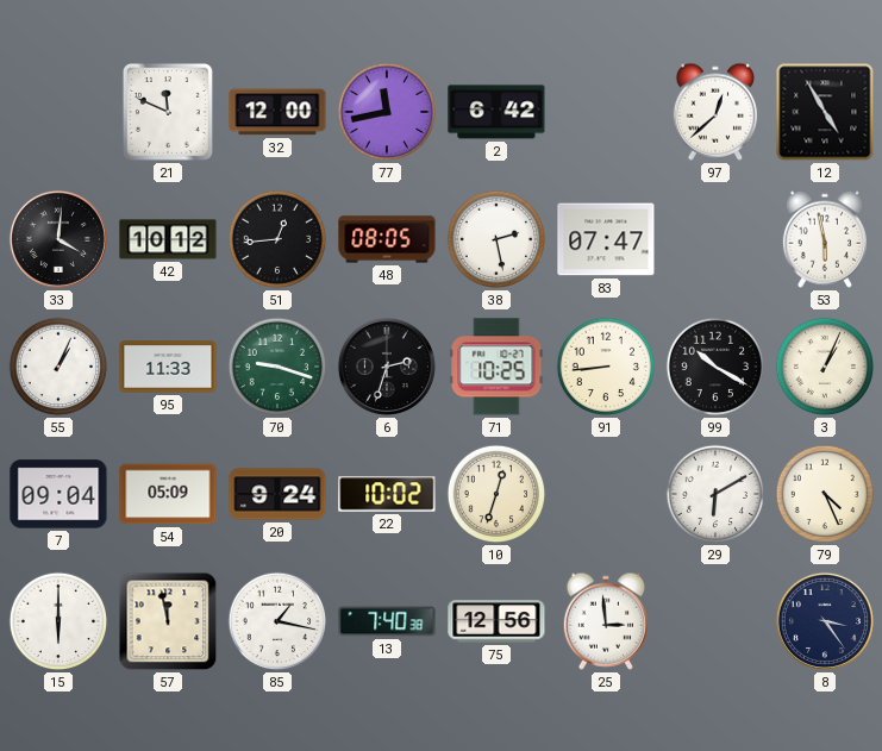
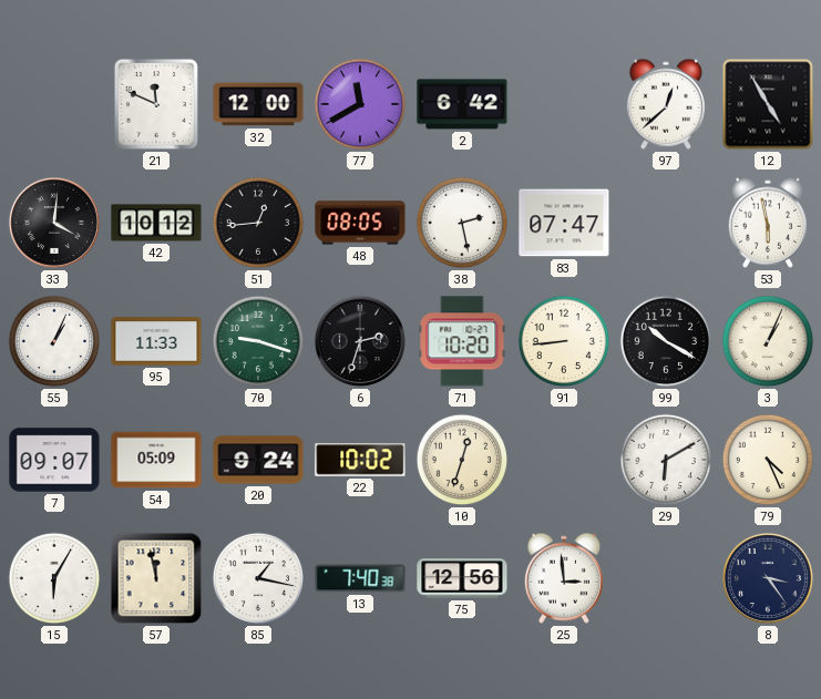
77: 11:43 -> 11:40
71: 10:25 -> 10:20
7: 09:04 -> 09:07
15: 6:00 -> 6:05
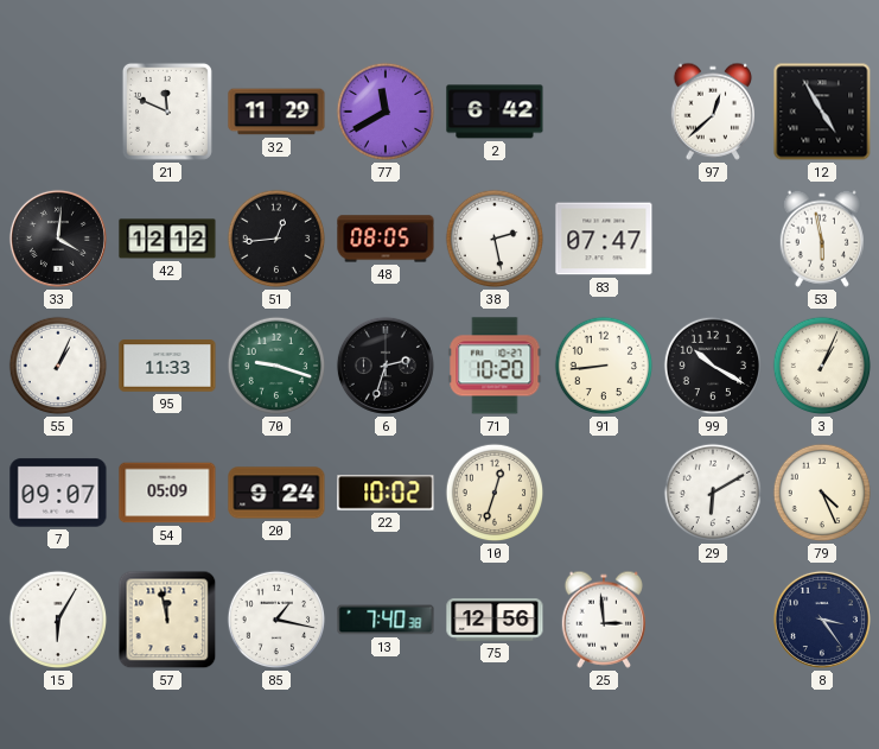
32: 12:00 -> 11:29
42: 10:12 -> 12:12
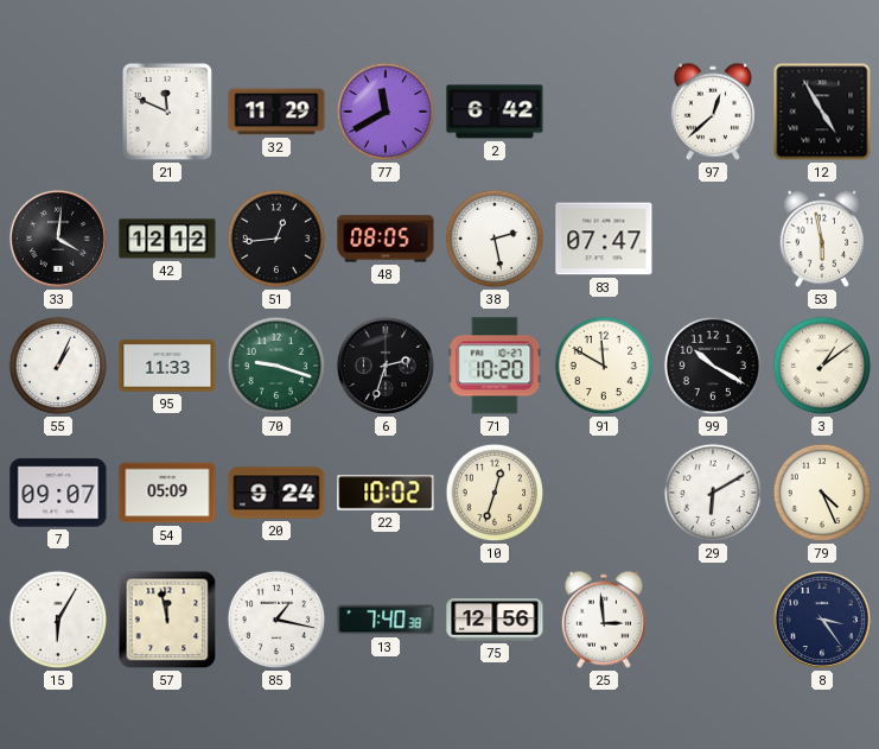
91: 8:44 -> 11:50
3: 1:04 -> 1:09
